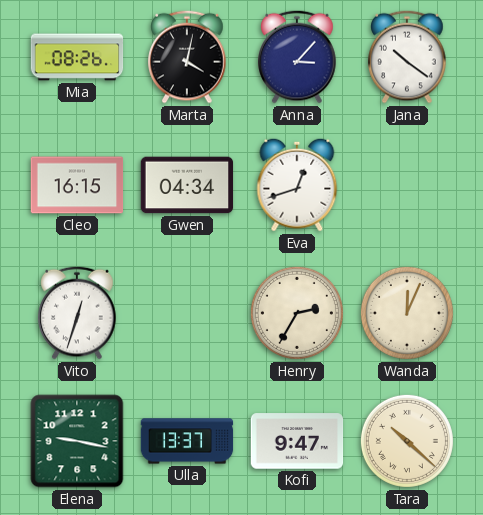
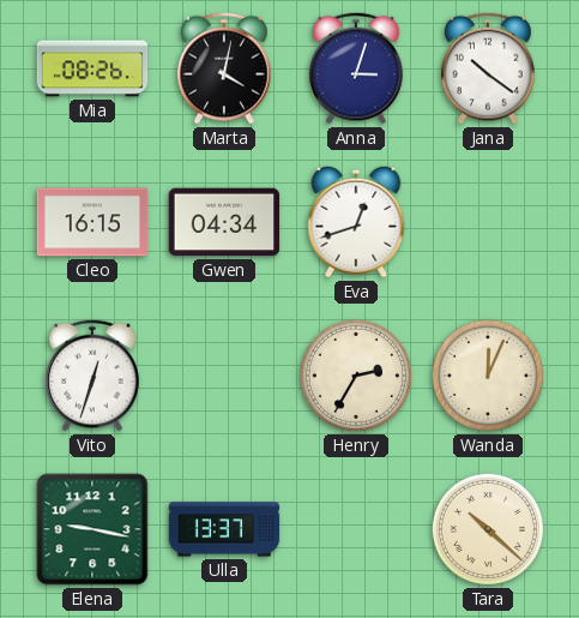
Anna: 3:07 -> 3:03
Kofi: 9:47 -> none
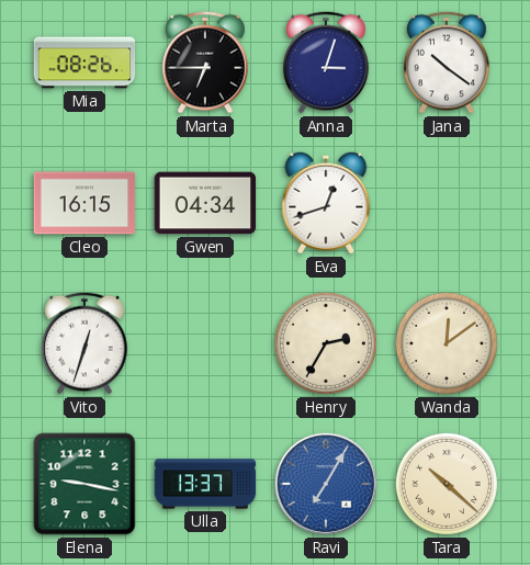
Marta: 4:02 -> 6:45
Wanda: 12:04 -> 12:09
Ravi: none -> 7:05
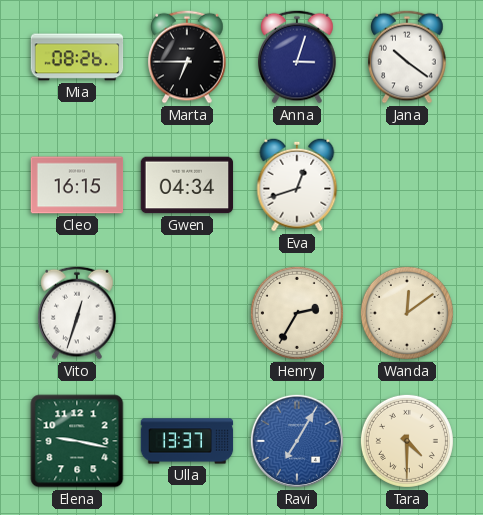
Tara: 10:22 -> 4:30
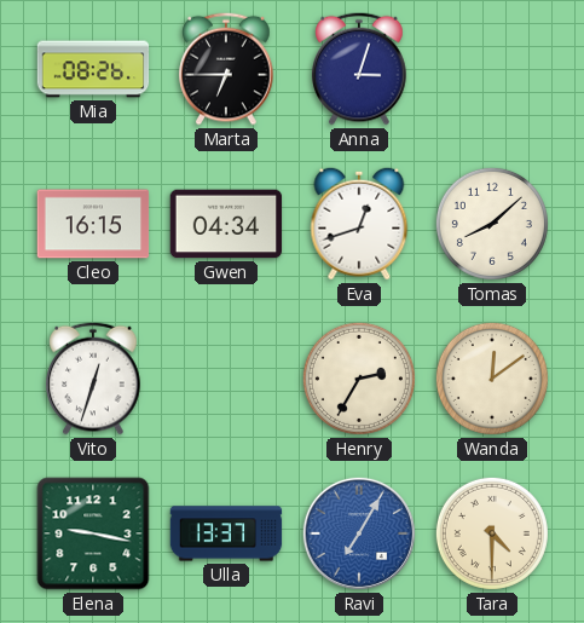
Jana: 10:21 -> none
Tomas: none -> 8:08
